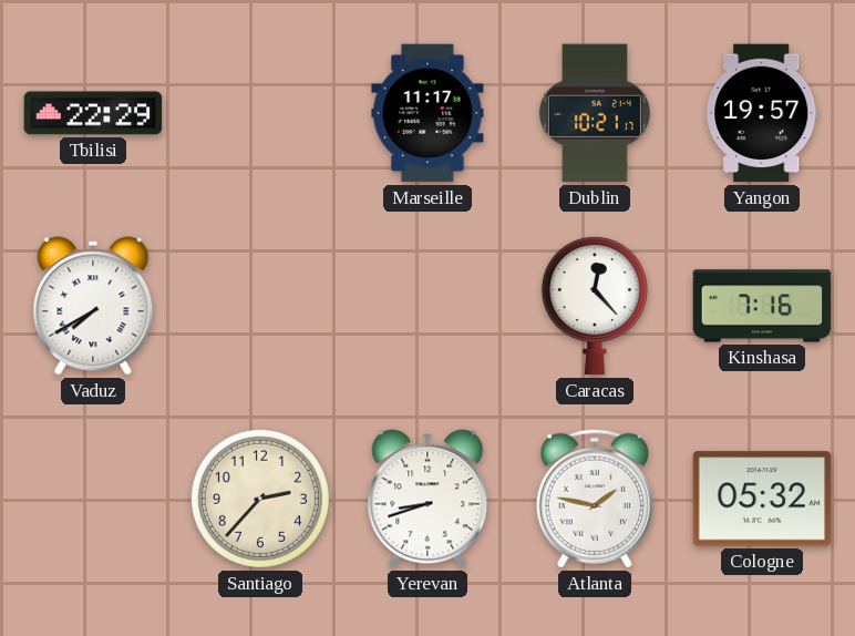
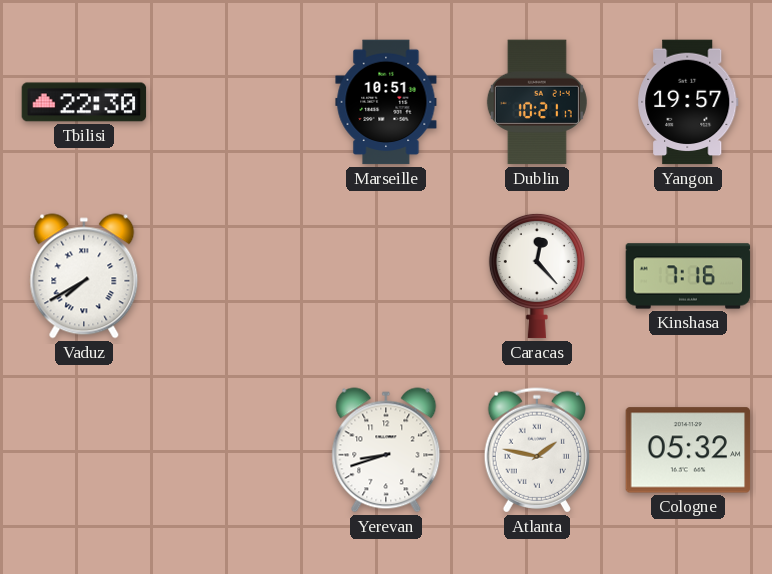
Tbilisi: 22:29 -> 22:30
Marseille: 11:17 -> 10:51
Santiago: 2:37 -> none
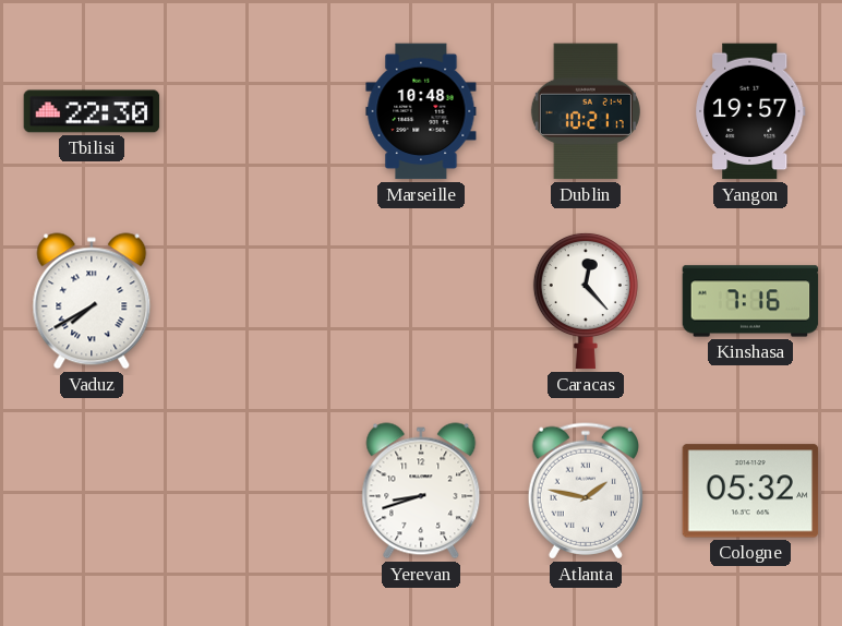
Marseille: 10:51 -> 10:48
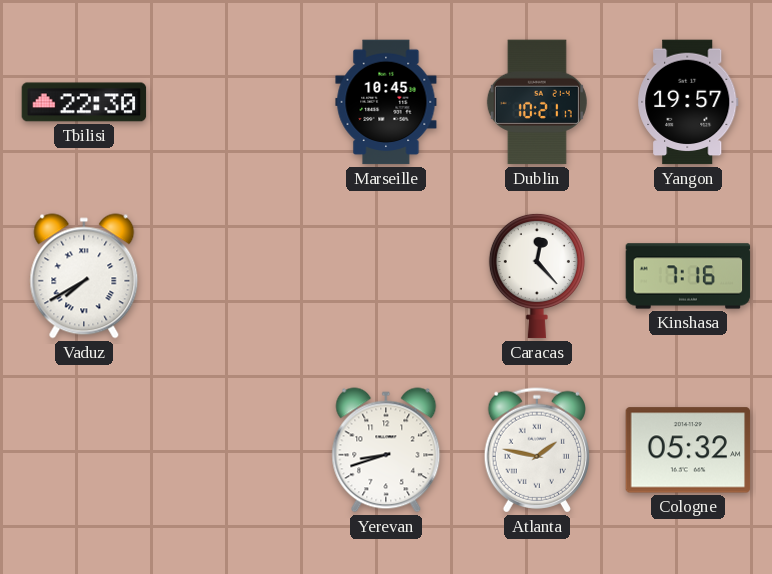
Marseille: 10:48 -> 10:45
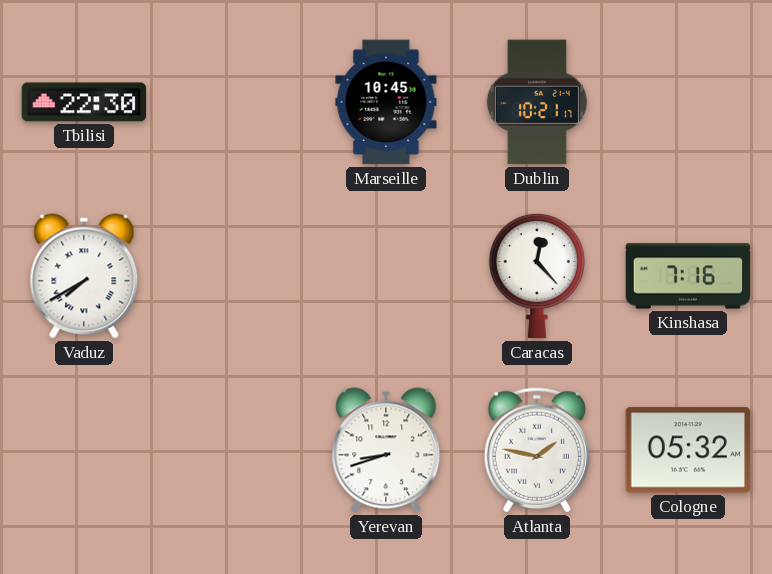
Yangon: 19:57 -> none
